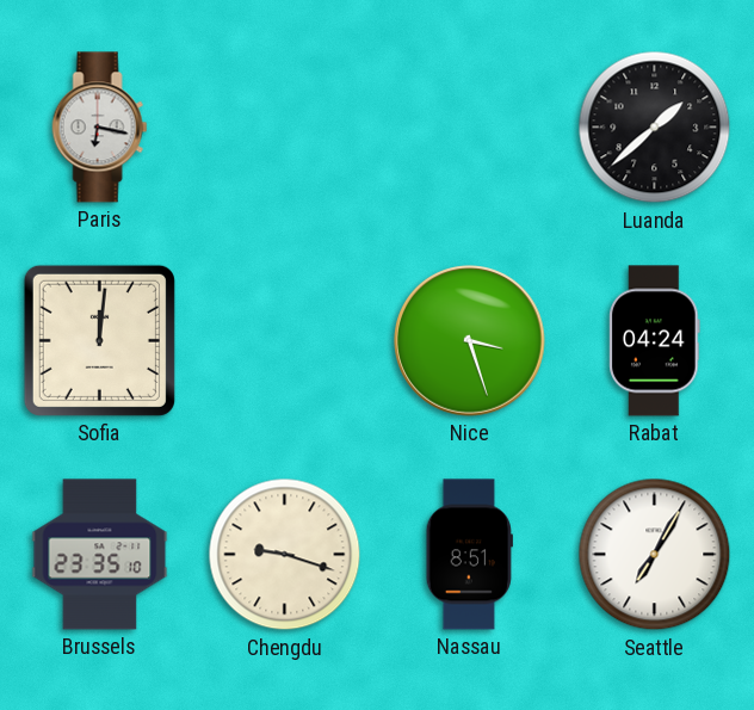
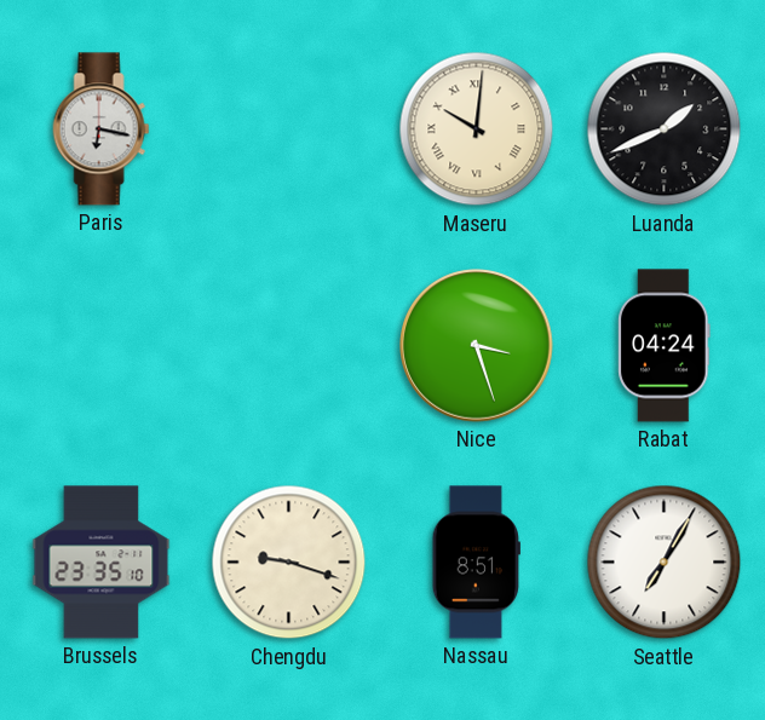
Maseru: none -> 10:01
Luanda: 1:38 -> 1:41
Sofia: 12:01 -> none
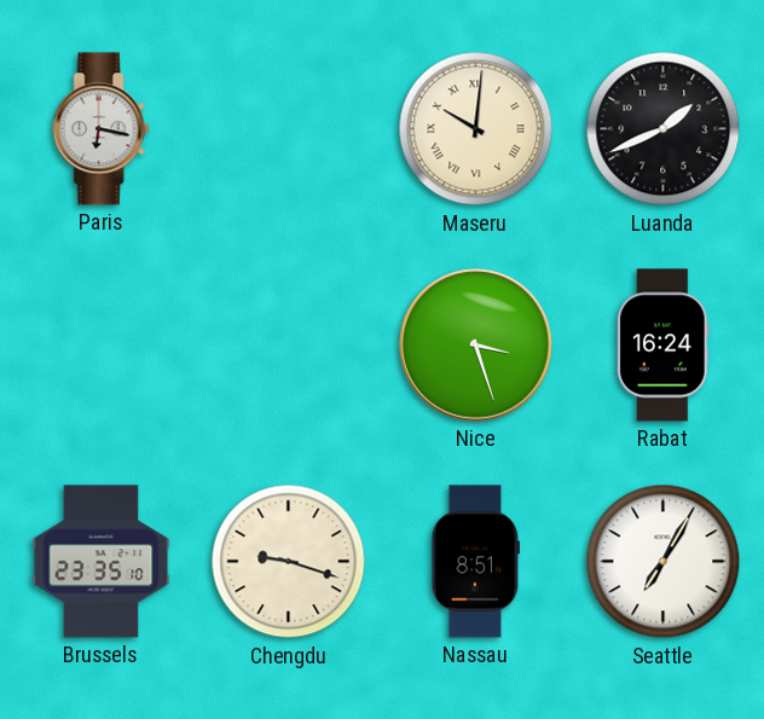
Rabat: 04:24 -> 16:24
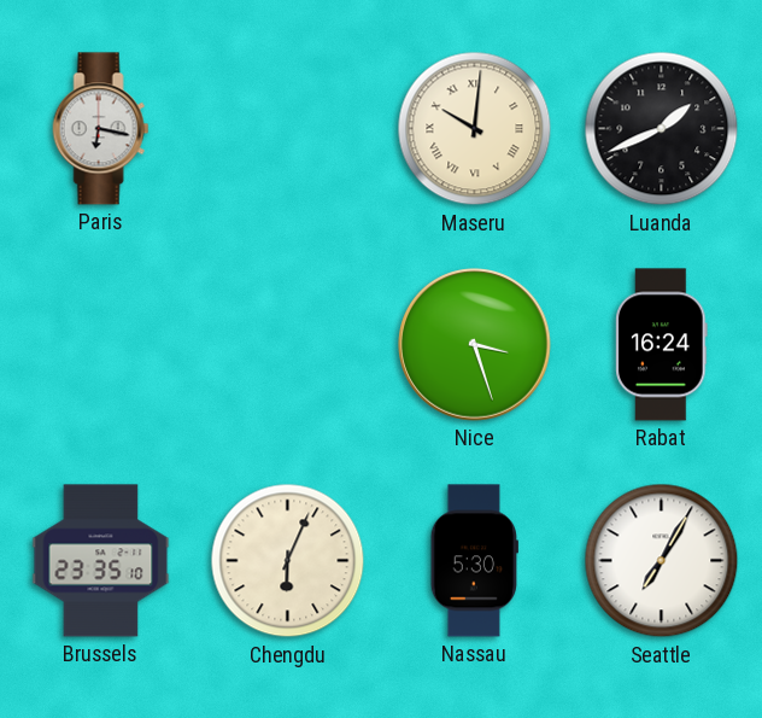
Chengdu: 9:18 -> 6:04
Nassau: 8:51 -> 5:30
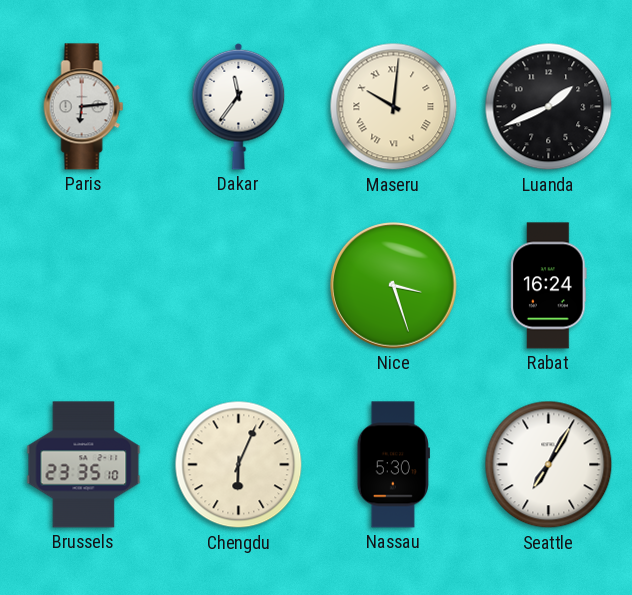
Paris: 6:17 -> 6:14
Dakar: none -> 11:36
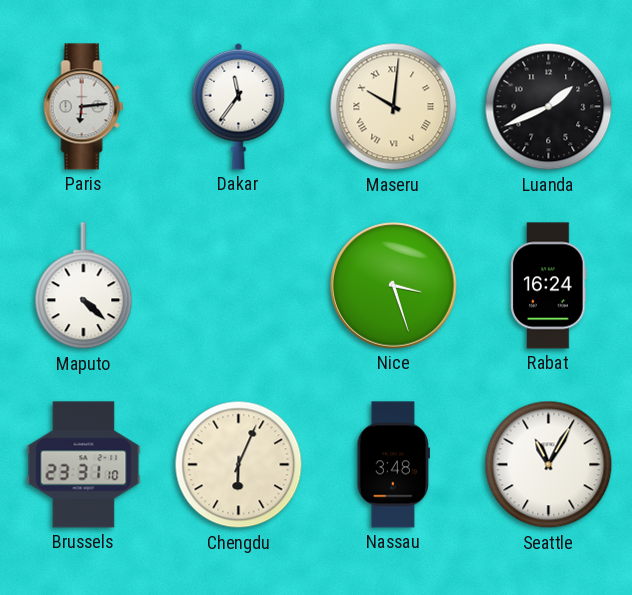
Maputo: none -> 4:22
Brussels: 23:35 -> 23:31
Nassau: 5:30 -> 3:48
Seattle: 7:05 -> 11:05
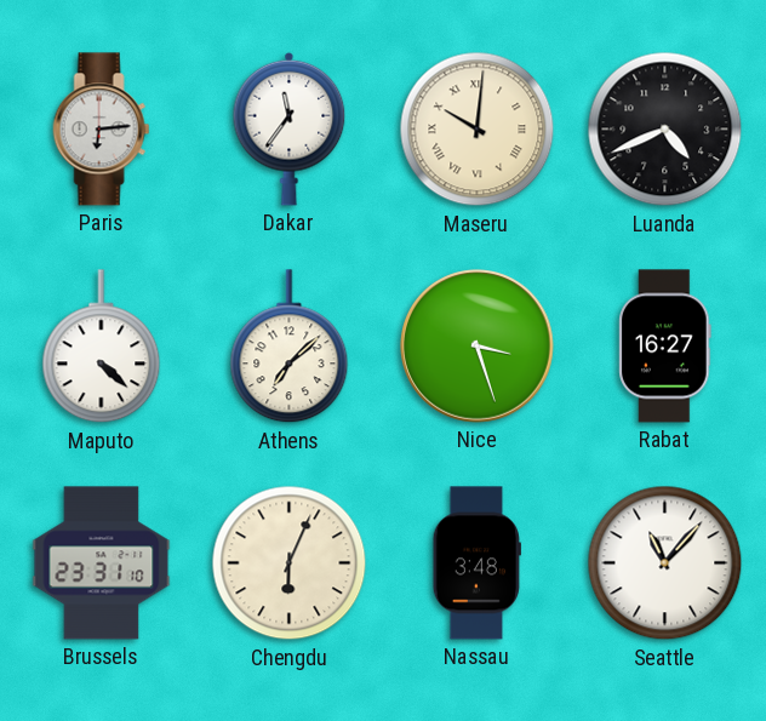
Luanda: 1:41 -> 4:41
Athens: none -> 7:08
Rabat: 16:24 -> 16:27
Seattle: 11:05 -> 11:07
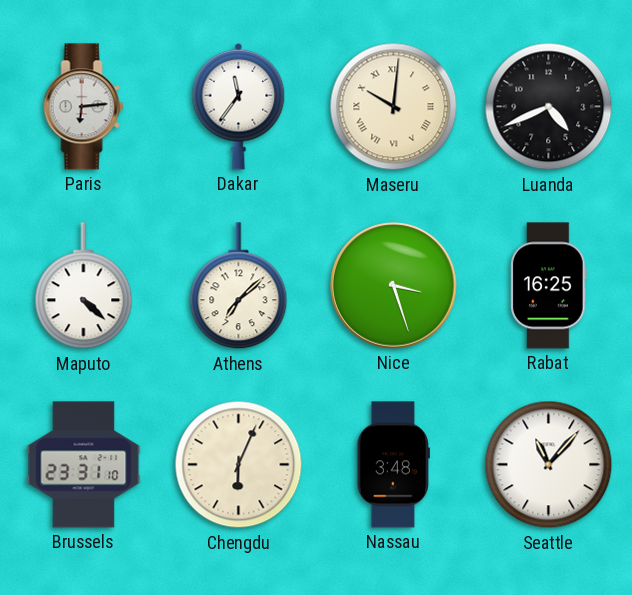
Rabat: 16:27 -> 16:25
